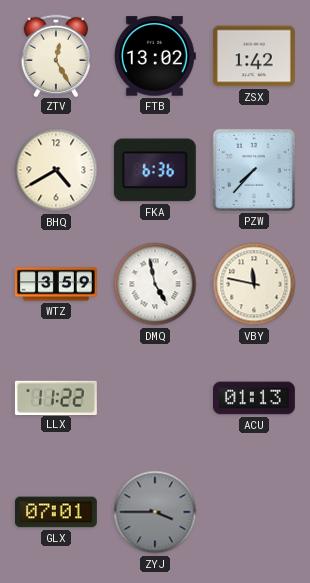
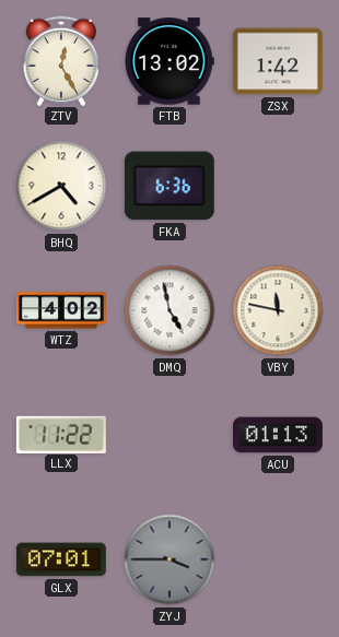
PZW: 7:37 -> none
WTZ: 3:59 -> 4:02
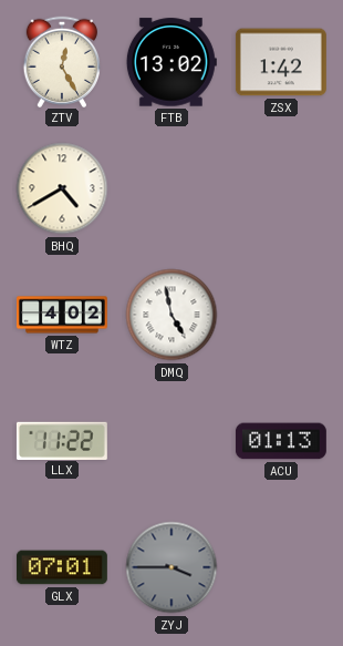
FKA: 6:36 -> none
VBY: 11:47 -> none
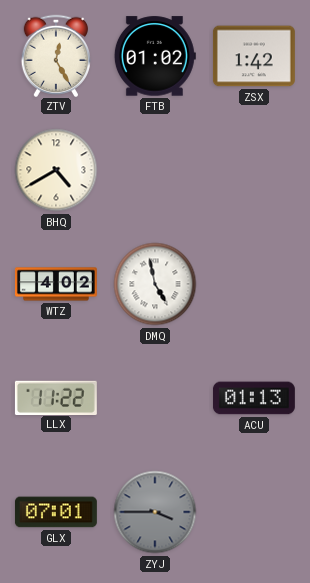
FTB: 13:02 -> 01:02
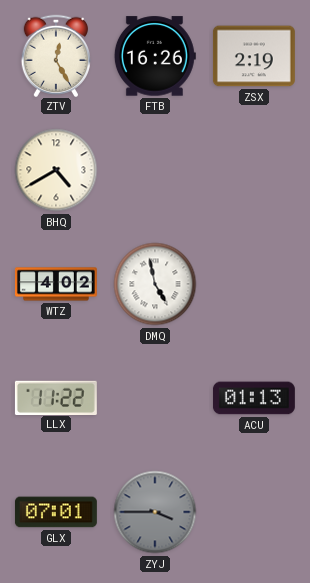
FTB: 01:02 -> 16:26
ZSX: 1:42 -> 2:19
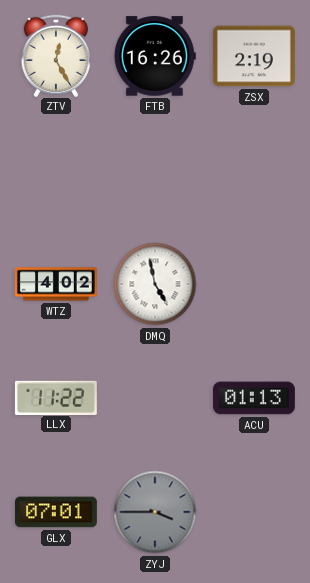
BHQ: 4:40 -> none
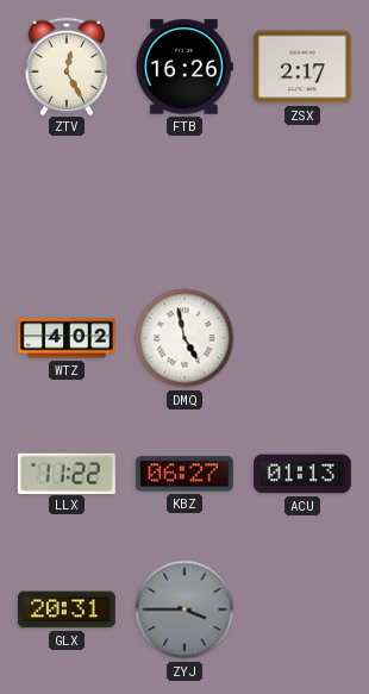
ZSX: 2:19 -> 2:17
KBZ: none -> 06:27
GLX: 07:01 -> 20:31
